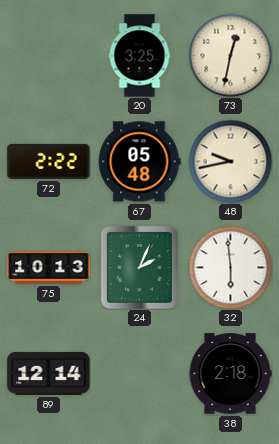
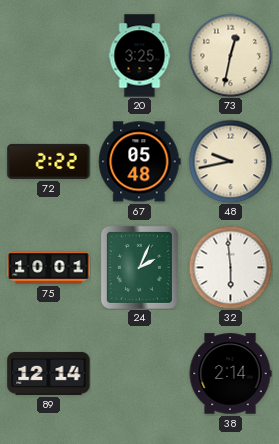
75: 10:13 -> 10:01
38: 2:18 -> 2:14
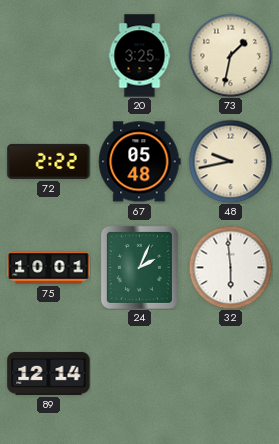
73: 12:32 -> 1:32
38: 2:14 -> none
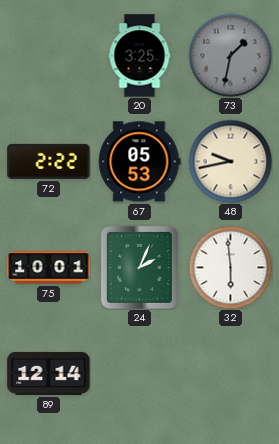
73 dial: cream -> grey
67: 05:48 -> 05:53
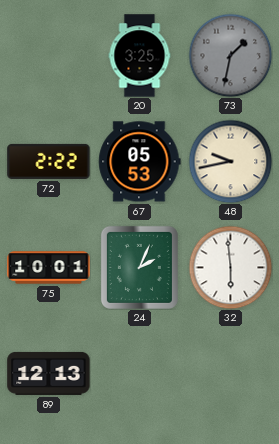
89: 12:14 -> 12:13
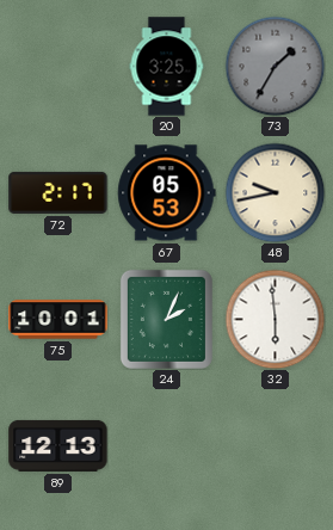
73: 1:32 -> 1:35
72: 2:22 -> 2:17
